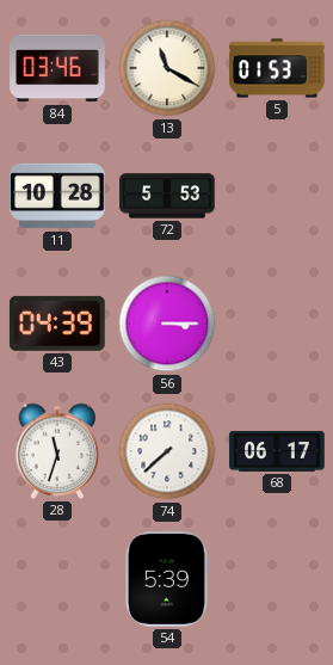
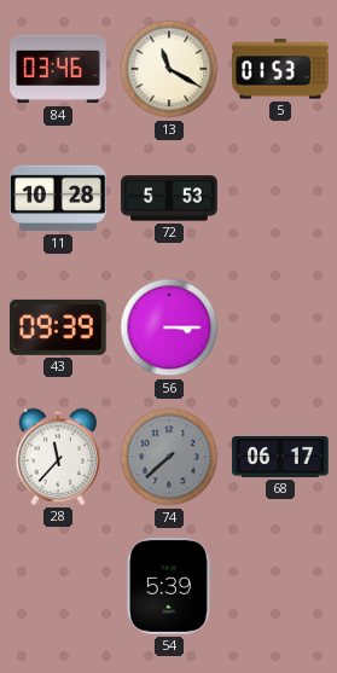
43: 04:39 -> 09:39
28: 11:33 -> 11:37
74 dial: white -> grey
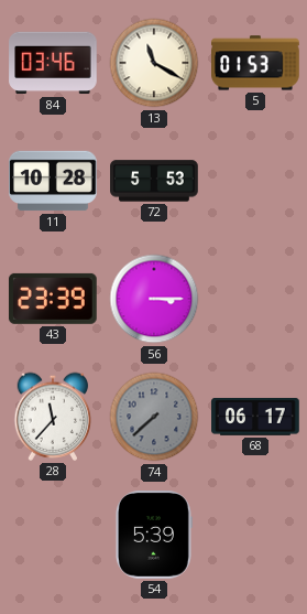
43: 09:39 -> 23:39
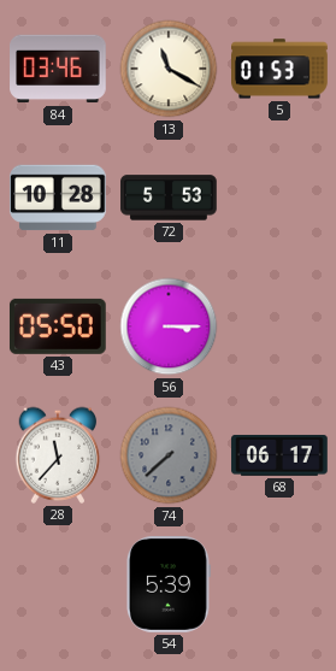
43: 23:39 -> 05:50
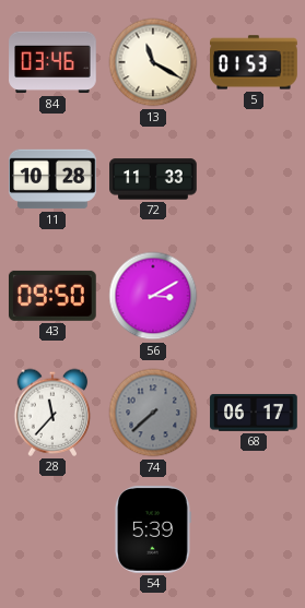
72: 5:53 -> 11:33
43: 05:50 -> 09:50
56: 3:15 -> 3:10
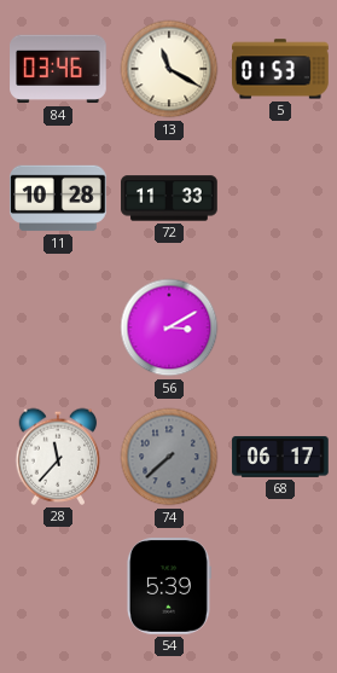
43: 09:50 -> none
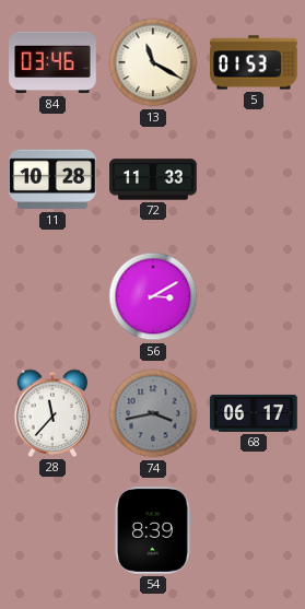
74: 7:38 -> 3:43
54: 5:39 -> 8:39
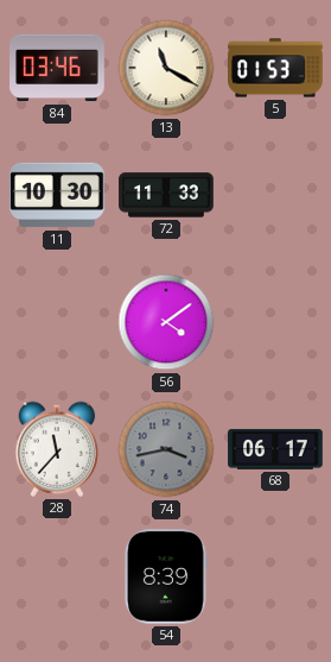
11: 10:28 -> 10:30
56: 3:10 -> 4:09
